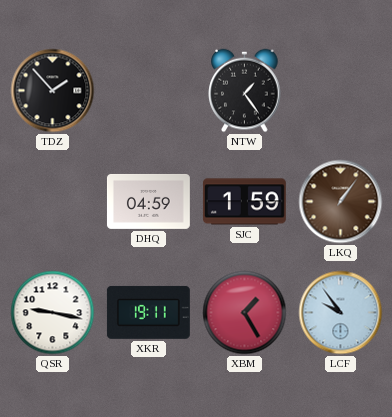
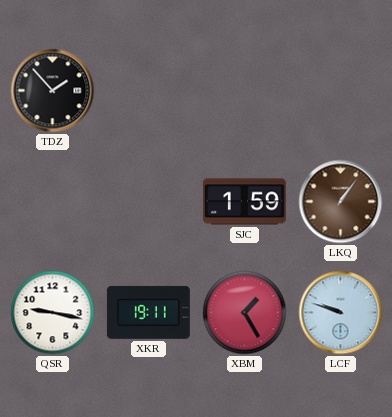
NTW: 1:24 -> none
DHQ: 04:59 -> none
LCF: 9:54 -> 9:48
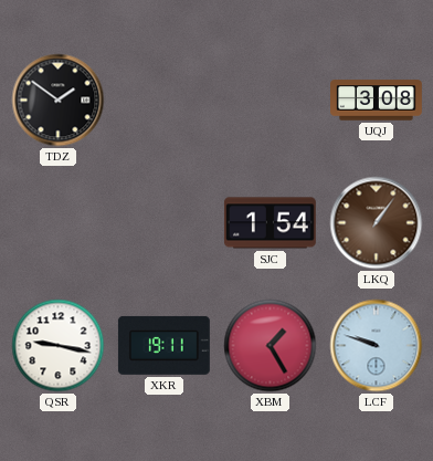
TDZ: 1:53 -> 1:51
UQJ: none -> 3:08
SJC: 1:59 -> 1:54
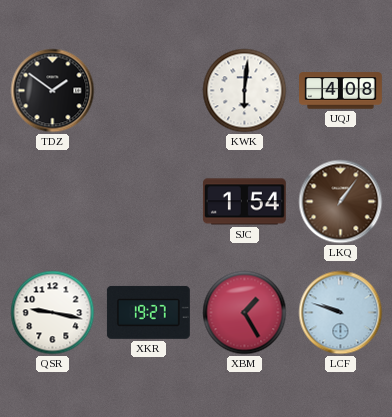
KWK: none -> 6:01
UQJ: 3:08 -> 4:08
XKR: 19:11 -> 19:27
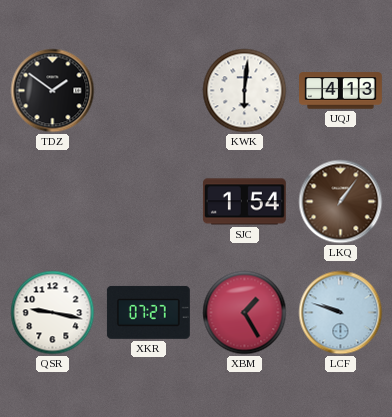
UQJ: 4:08 -> 4:13
XKR: 19:27 -> 07:27
